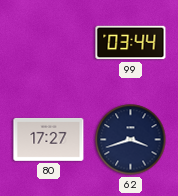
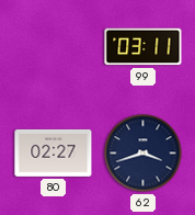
99: 03:44 -> 03:11
80: 17:27 -> 02:27
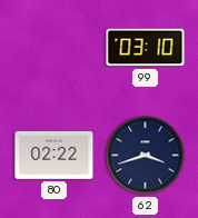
99: 03:11 -> 03:10
80: 02:27 -> 02:22
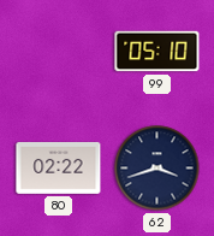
99: 03:10 -> 05:10
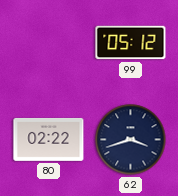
99: 05:10 -> 05:12
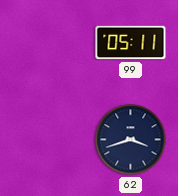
99: 05:12 -> 05:11
80: 02:22 -> none
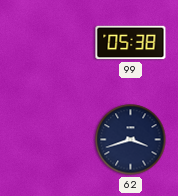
99: 05:11 -> 05:38
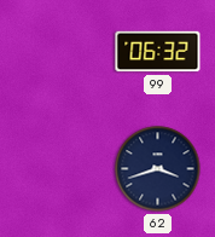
99: 05:38 -> 06:32
